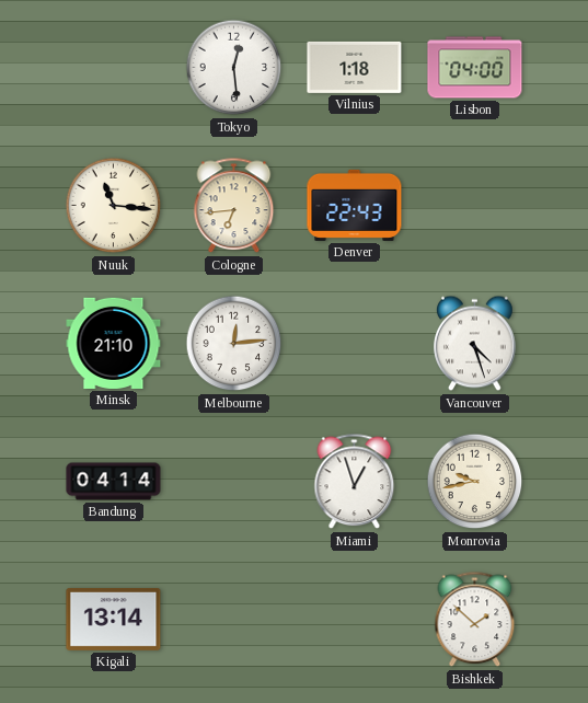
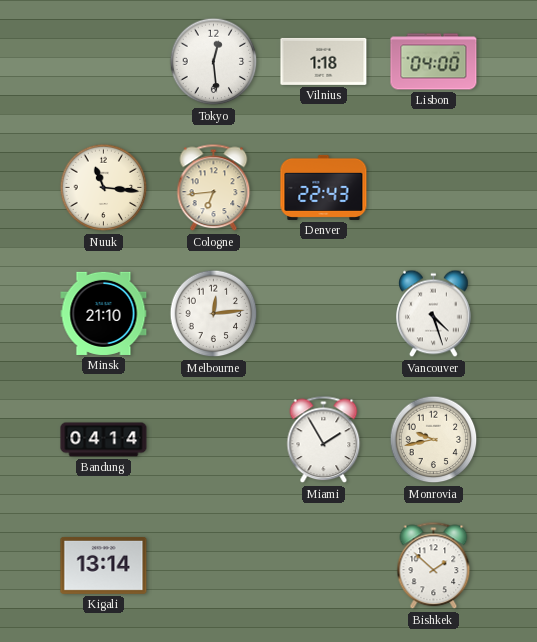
Miami: 12:57 -> 1:55
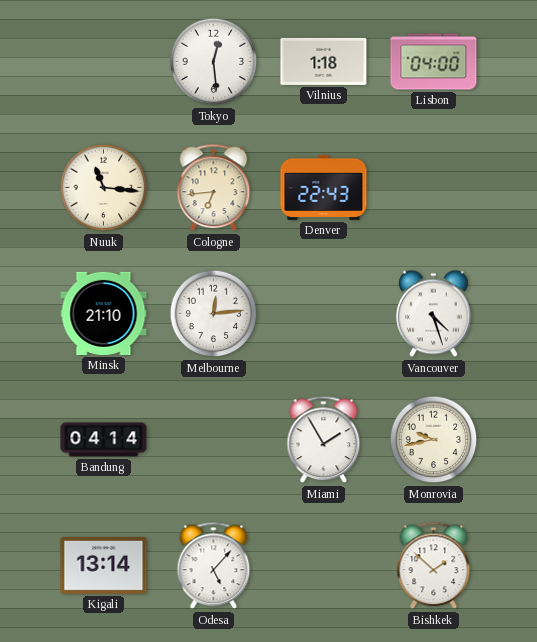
Odesa: none -> 5:07
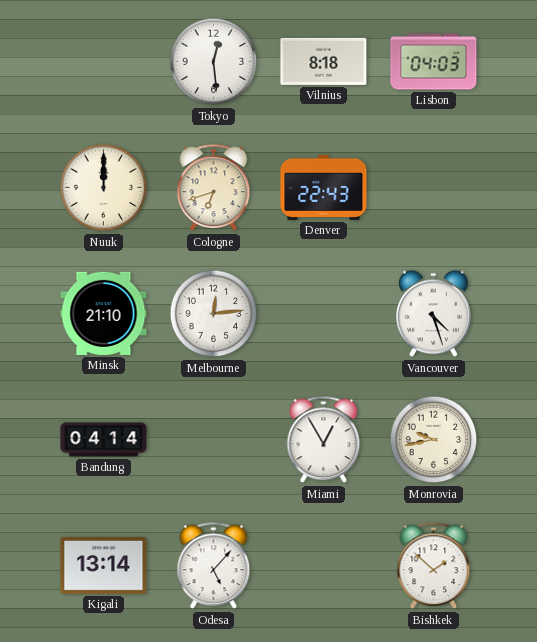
Vilnius: 1:18 -> 8:18
Lisbon: 04:00 -> 04:03
Nuuk: 11:16 -> 12:00
Cologne: 6:44 -> 6:42
Miami: 1:55 -> 12:55
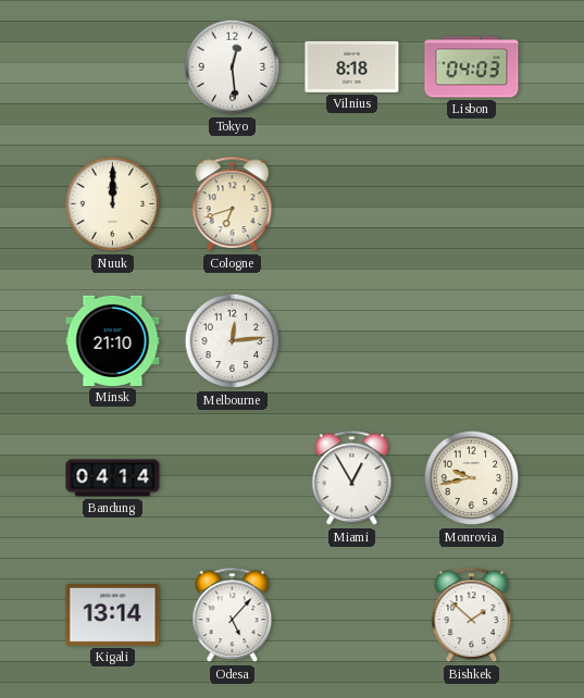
Denver: 22:43 -> none
Vancouver: 4:27 -> none
